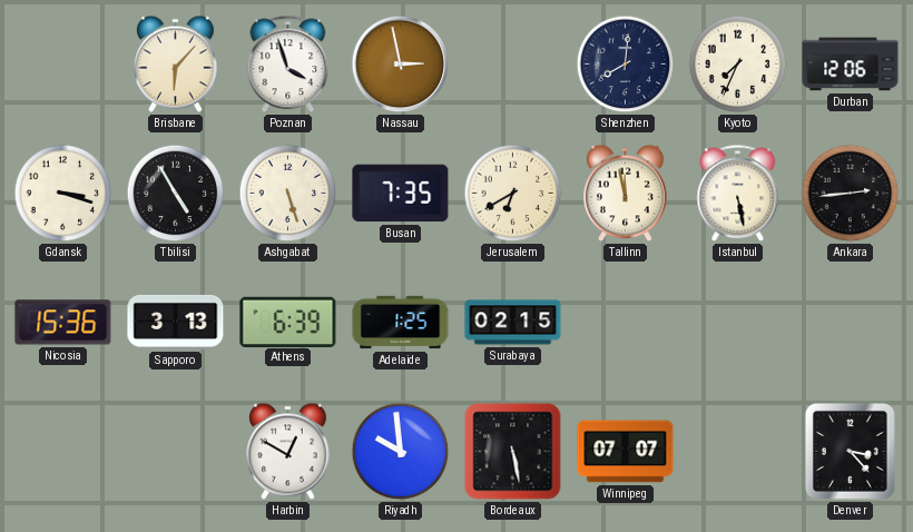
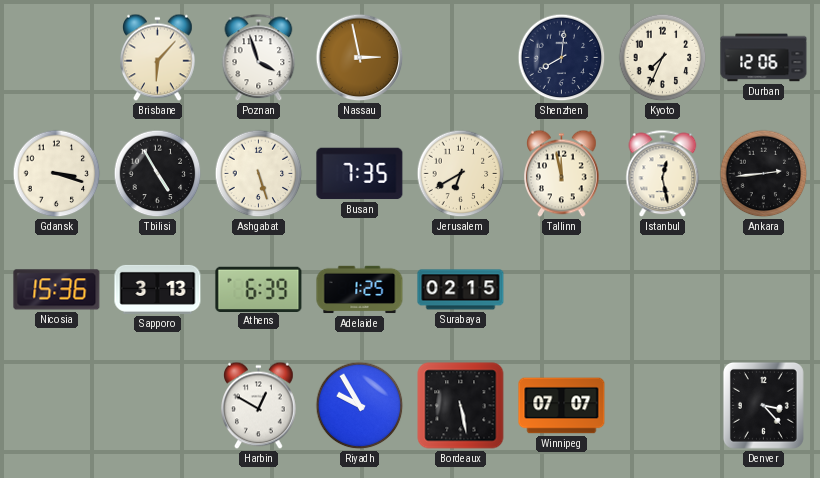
Istanbul: 5:28 -> 12:28
Riyadh: 9:59 -> 9:55
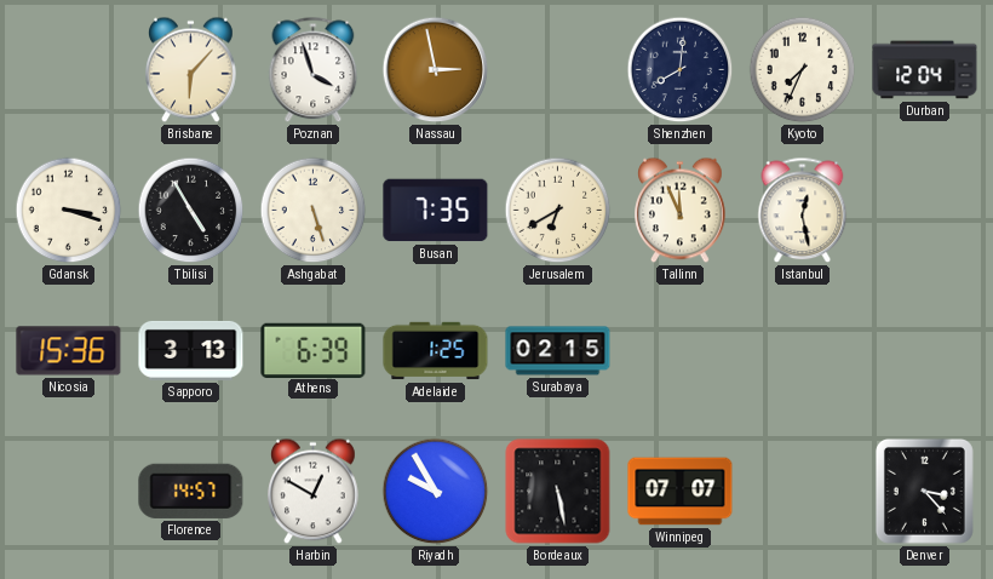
Durban: 12:06 -> 12:04
Tallinn: 11:58 -> 11:56
Ankara: 2:44 -> none
Florence: none -> 14:57
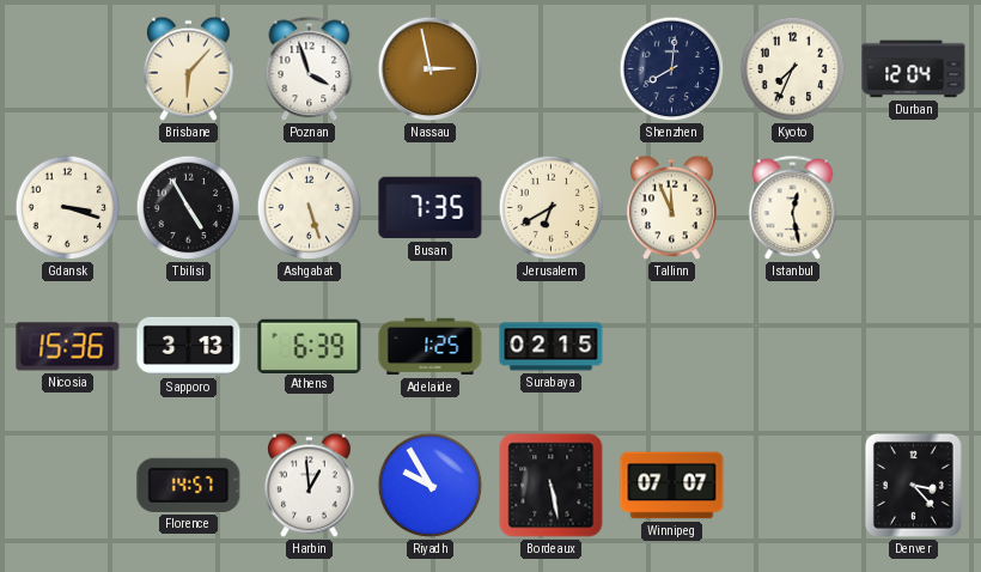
Harbin: 12:50 -> 12:59
